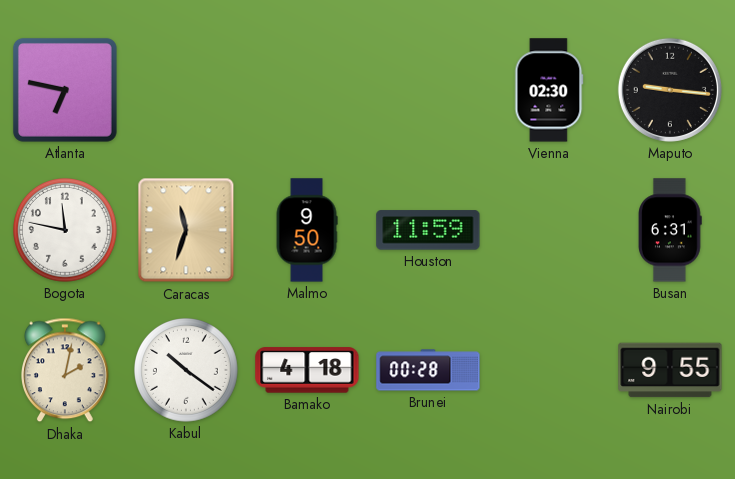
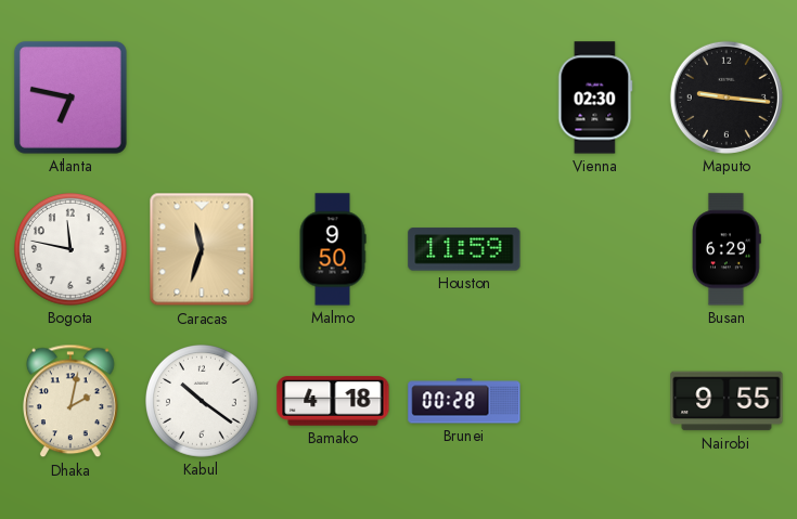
Busan: 6:31 -> 6:29
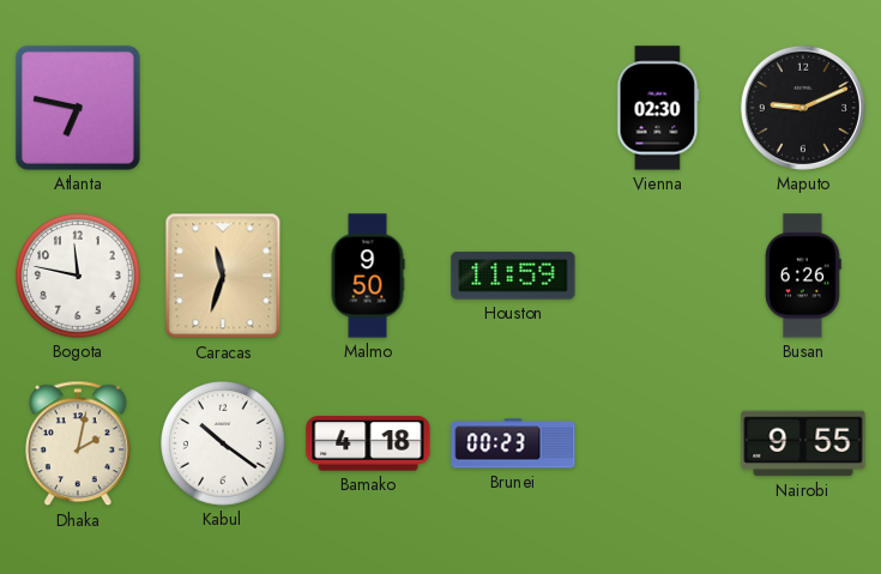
Maputo: 9:16 -> 9:11
Busan: 6:29 -> 6:26
Brunei: 00:28 -> 00:23
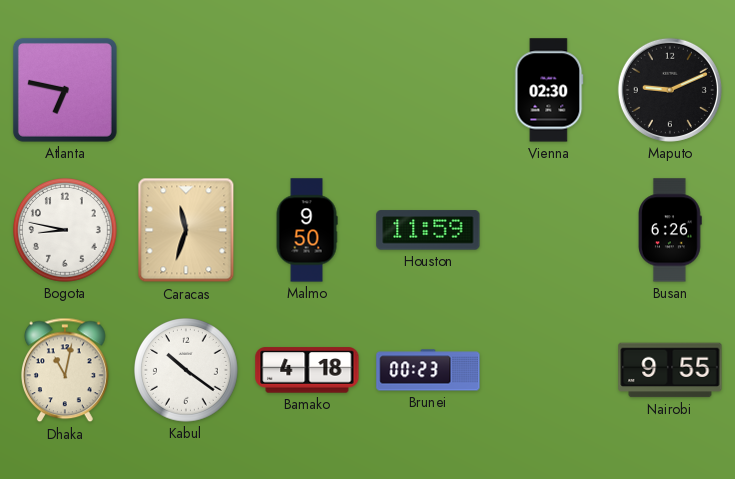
Bogota: 11:47 -> 8:47
Dhaka: 2:02 -> 11:02
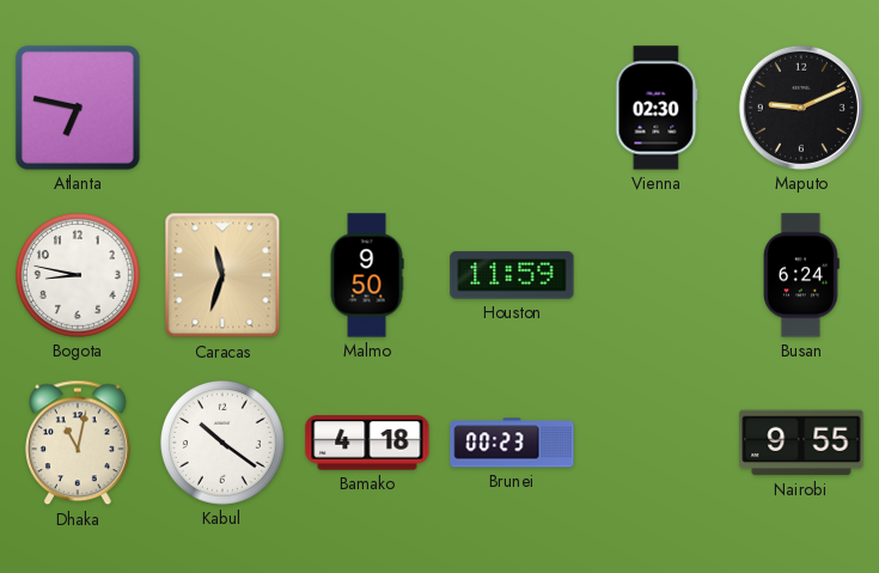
Busan: 6:26 -> 6:24
